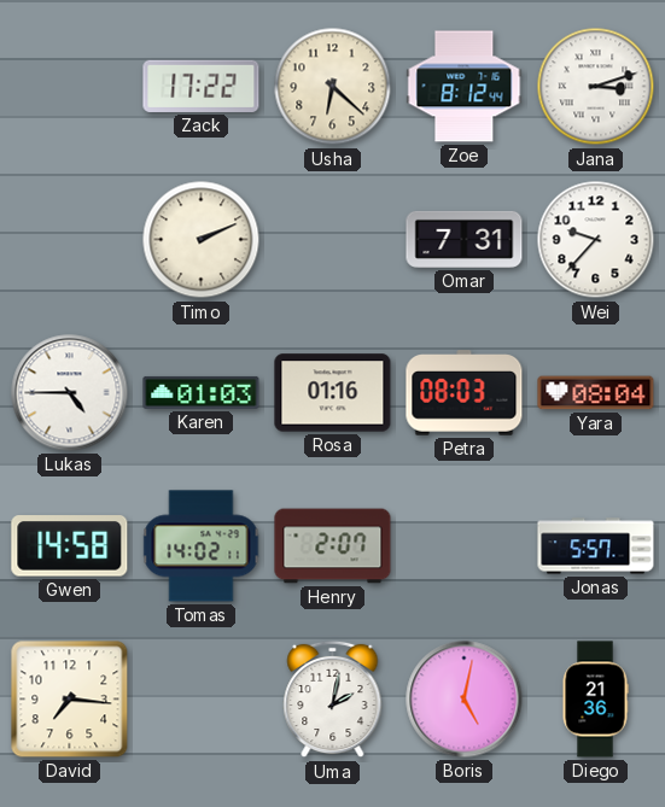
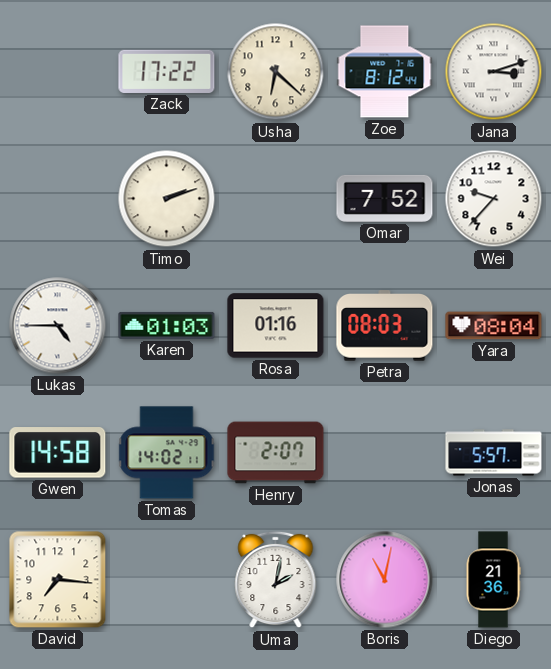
Timo: 2:11 -> 2:12
Omar: 7:31 -> 7:52
Boris: 5:02 -> 11:02
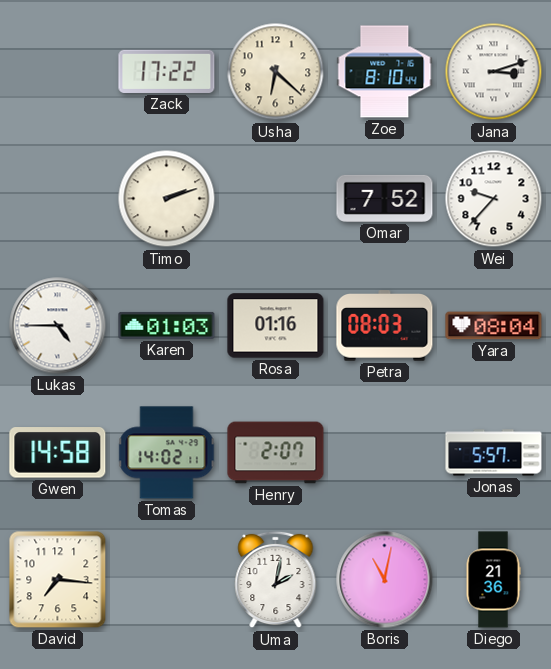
Zoe: 8:12 -> 8:10
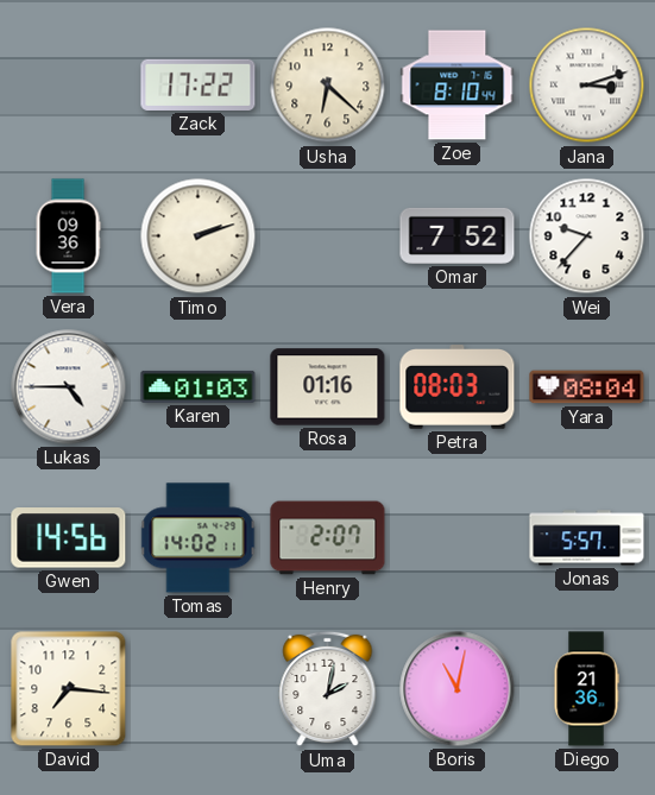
Vera: none -> 09:36
Gwen: 14:58 -> 14:56
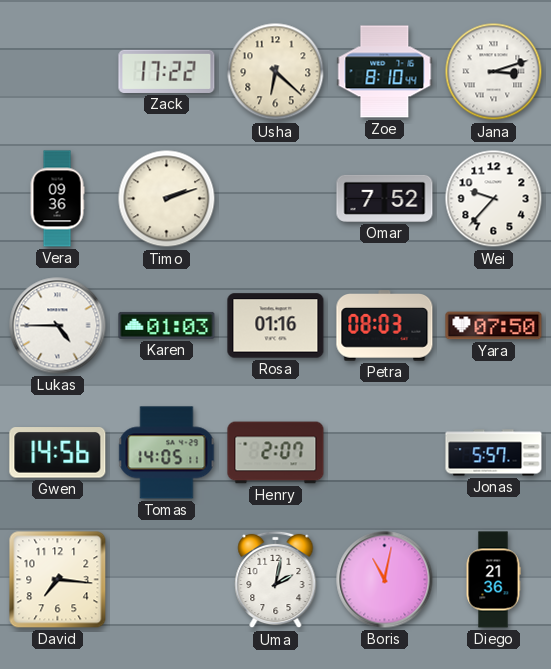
Yara: 08:04 -> 07:50
Tomas: 14:02 -> 14:05
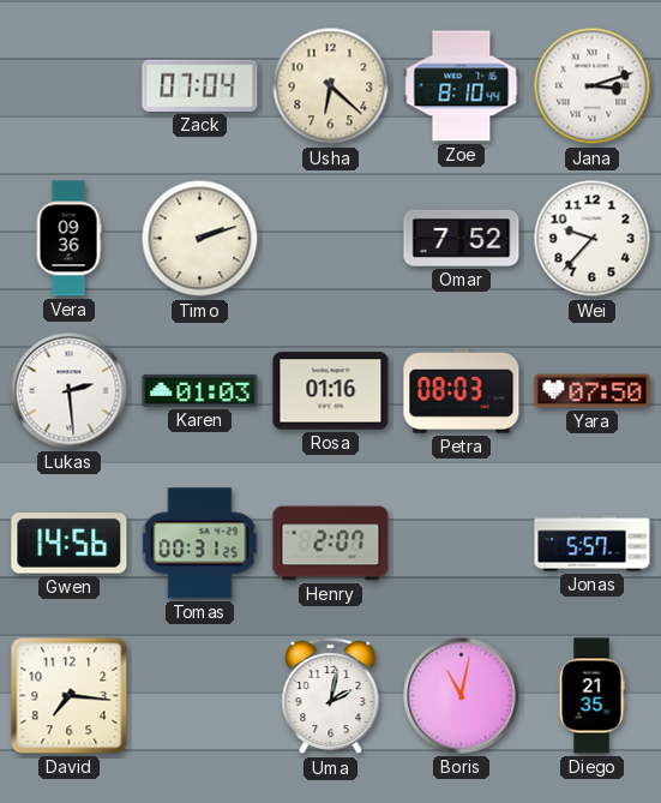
Zack: 17:22 -> 07:04
Lukas: 4:45 -> 2:29
Tomas: 14:05 -> 00:31
Diego: 21:36 -> 21:35
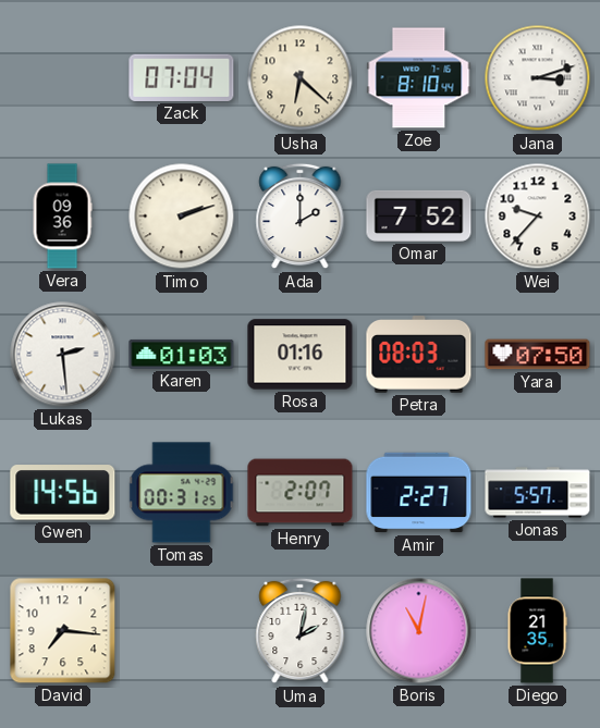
Ada: none -> 2:00
Amir: none -> 2:27
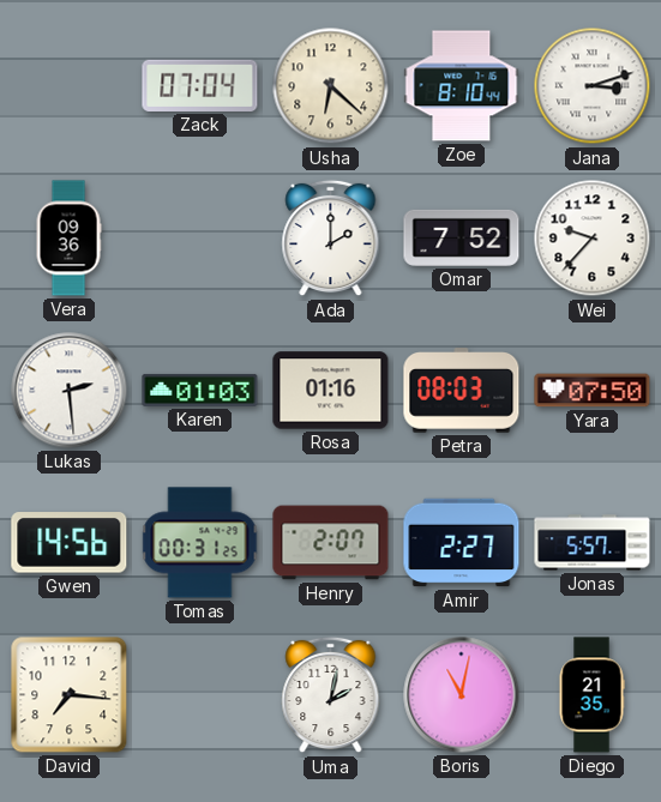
Timo: 2:12 -> none
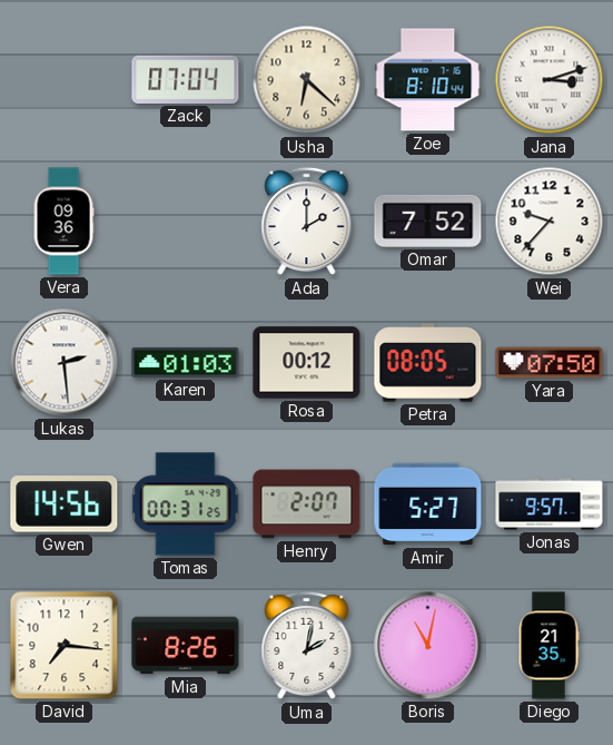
Rosa: 01:16 -> 00:12
Petra: 08:03 -> 08:05
Amir: 2:27 -> 5:27
Jonas: 5:57 -> 9:57
Mia: none -> 8:26
